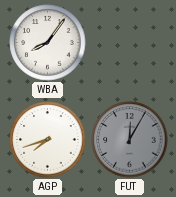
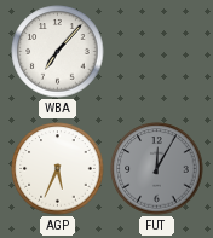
WBA: 8:06 -> 7:07
AGP: 7:42 -> 5:34
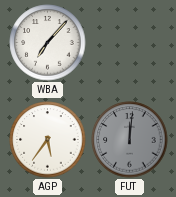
AGP: 5:34 -> 5:36
FUT: 12:05 -> 12:01
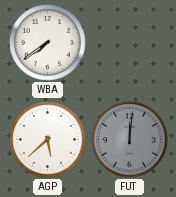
WBA: 7:07 -> 7:39
AGP: 5:36 -> 5:38
